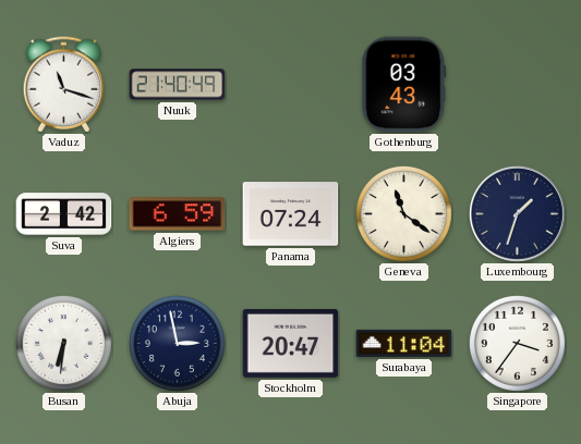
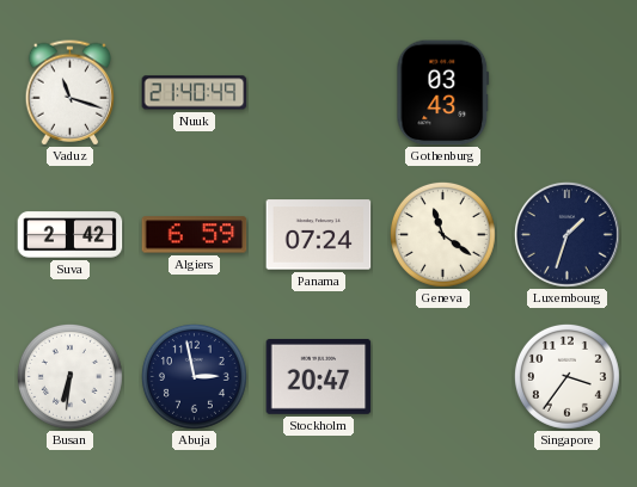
Surabaya: 11:04 -> none
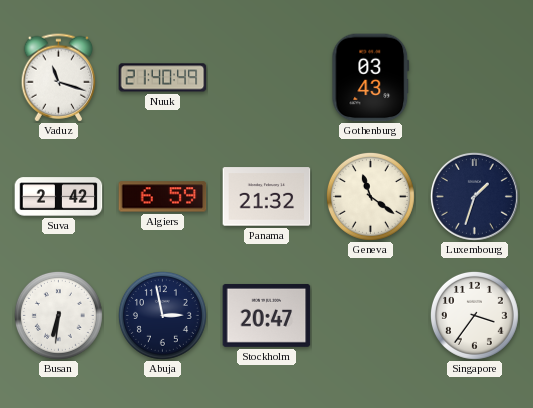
Panama: 07:24 -> 21:32
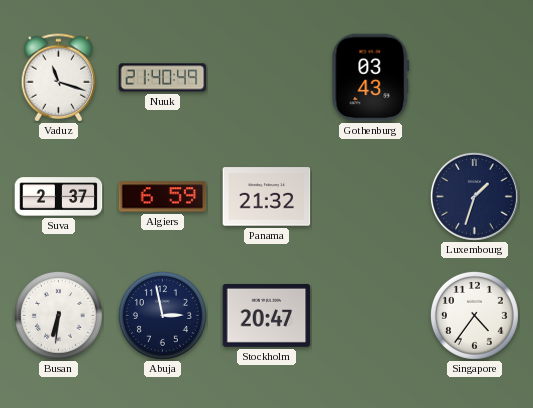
Suva: 2:42 -> 2:37
Geneva: 11:21 -> none
Singapore: 3:36 -> 4:36
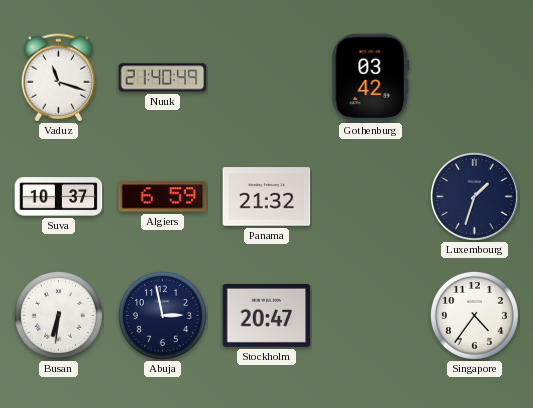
Gothenburg: 03:43 -> 03:42
Suva: 2:37 -> 10:37
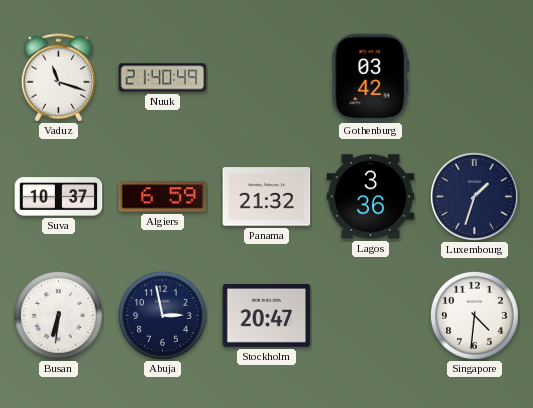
Lagos: none -> 3:36
Singapore: 4:36 -> 4:31
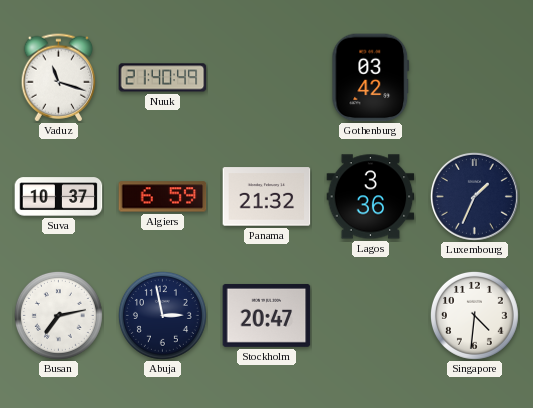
Luxembourg: 1:33 -> 1:34
Busan: 6:31 -> 7:13
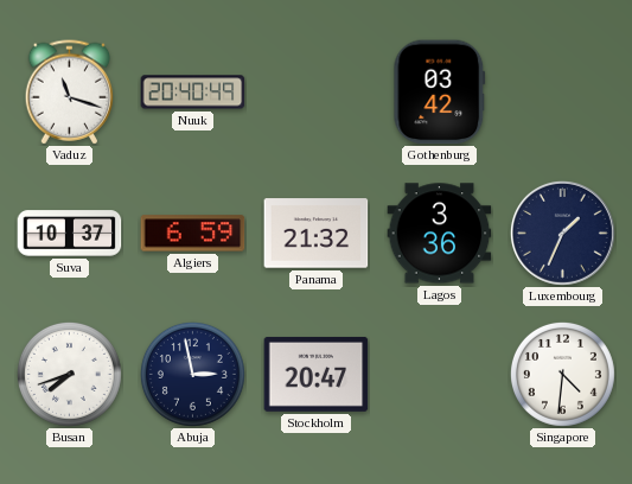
Nuuk: 21:40 -> 20:40
Busan: 7:13 -> 7:42
